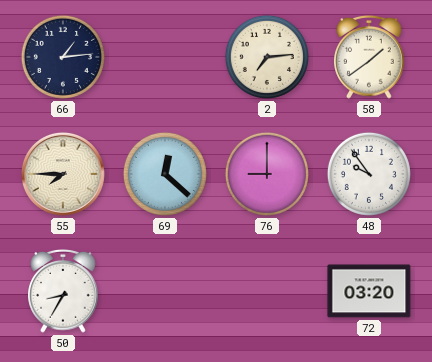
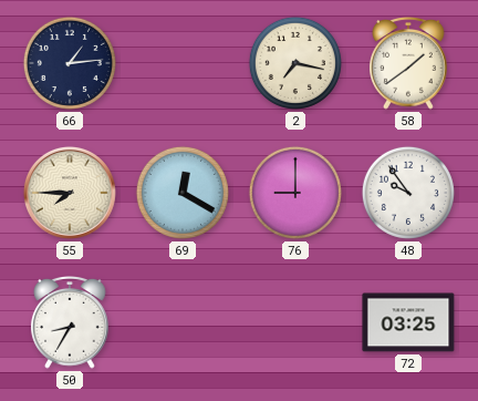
2: 7:14 -> 7:17
69: 12:22 -> 12:20
72: 03:20 -> 03:25
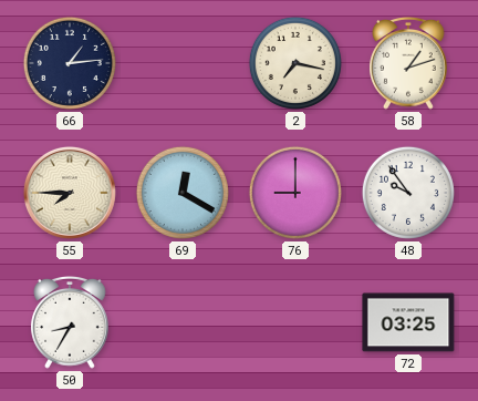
58: 1:39 -> 1:12
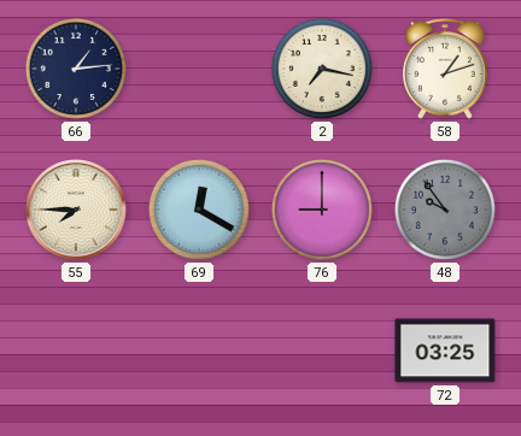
48 dial: white -> grey
50: 8:35 -> none
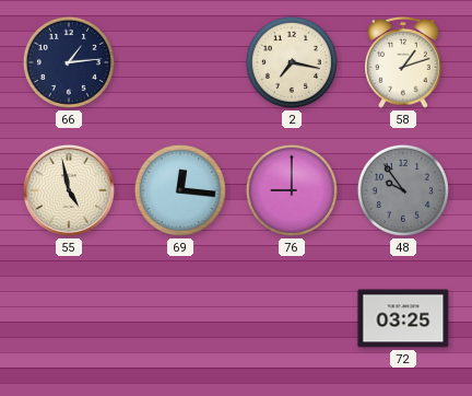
55: 7:45 -> 4:58
69: 12:20 -> 12:16
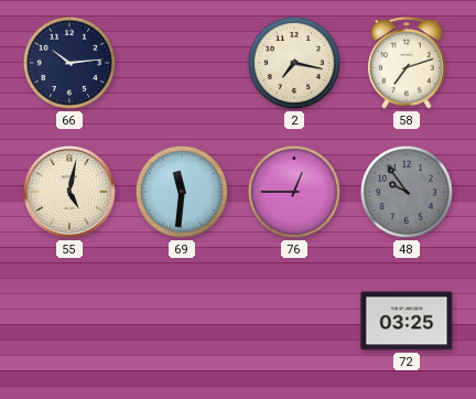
66: 1:14 -> 10:14
58: 1:12 -> 7:12
55: 4:58 -> 5:02
69: 12:16 -> 11:31
76: 9:00 -> 12:45
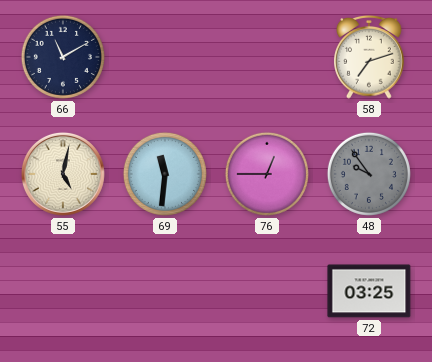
66: 10:14 -> 11:10
2: 7:17 -> none
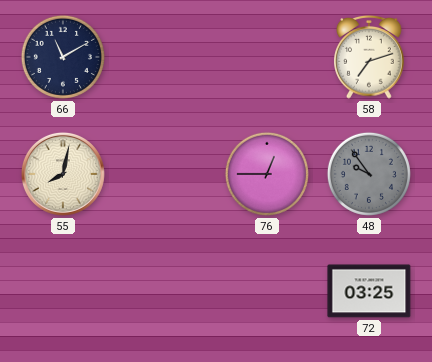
55: 5:02 -> 8:02
69: 11:31 -> none
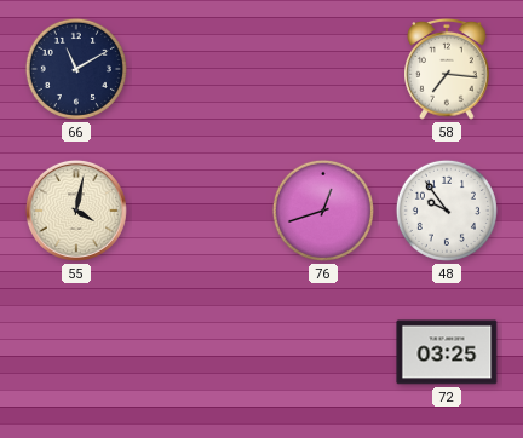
58: 7:12 -> 7:16
55: 8:02 -> 4:02
76: 12:45 -> 12:42
48 dial: grey -> white
